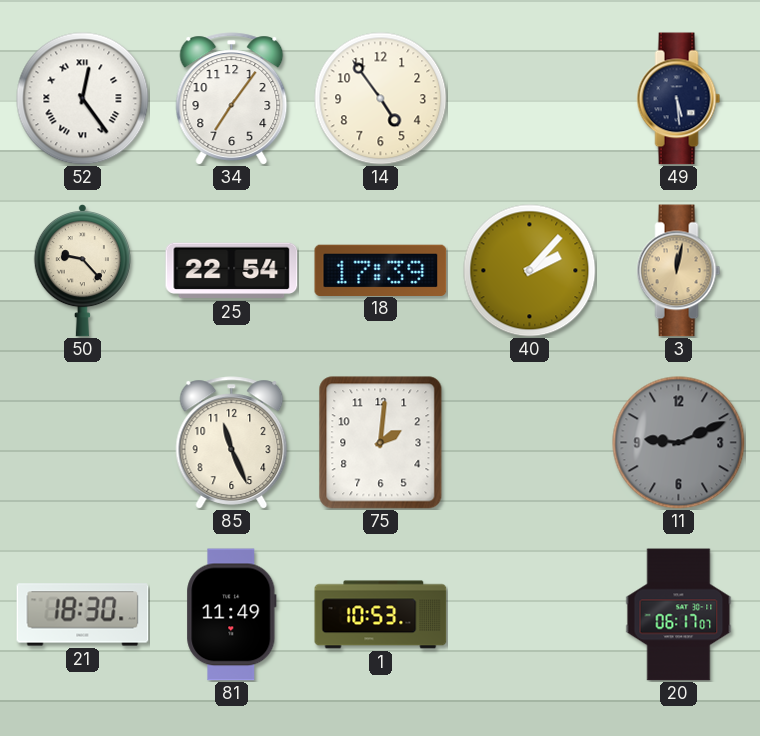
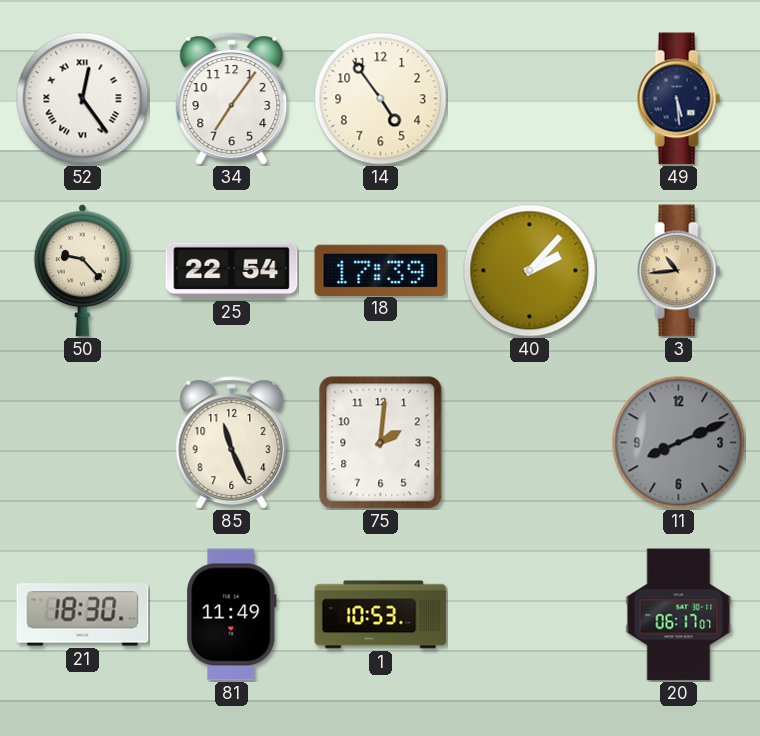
3: 12:02 -> 10:44
11: 9:11 -> 8:11
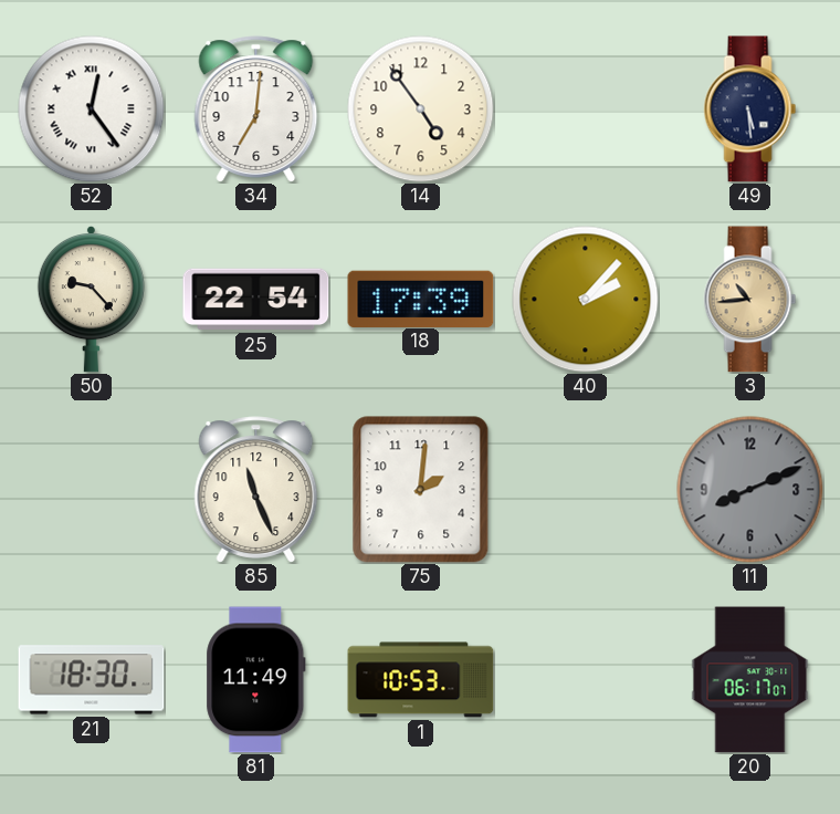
34: 7:06 -> 7:01
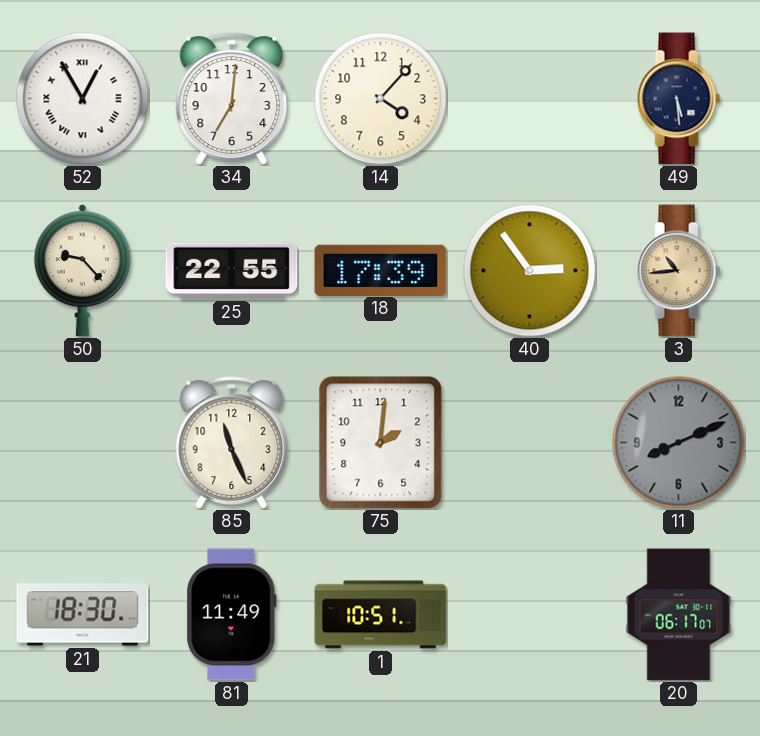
52: 12:24 -> 12:55
14: 4:54 -> 4:07
25: 22:54 -> 22:55
40: 2:07 -> 2:54
1: 10:53 -> 10:51
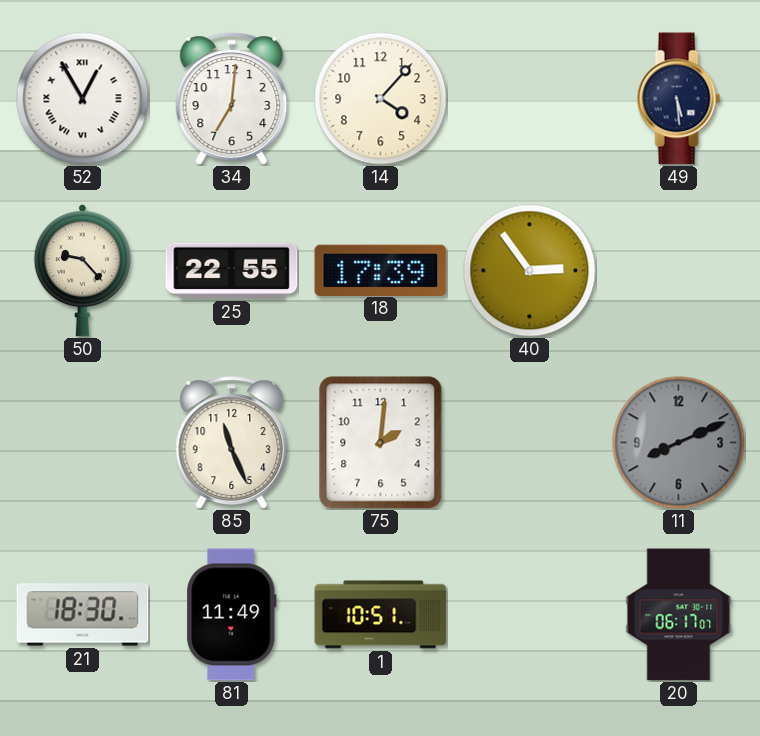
3: 10:44 -> none
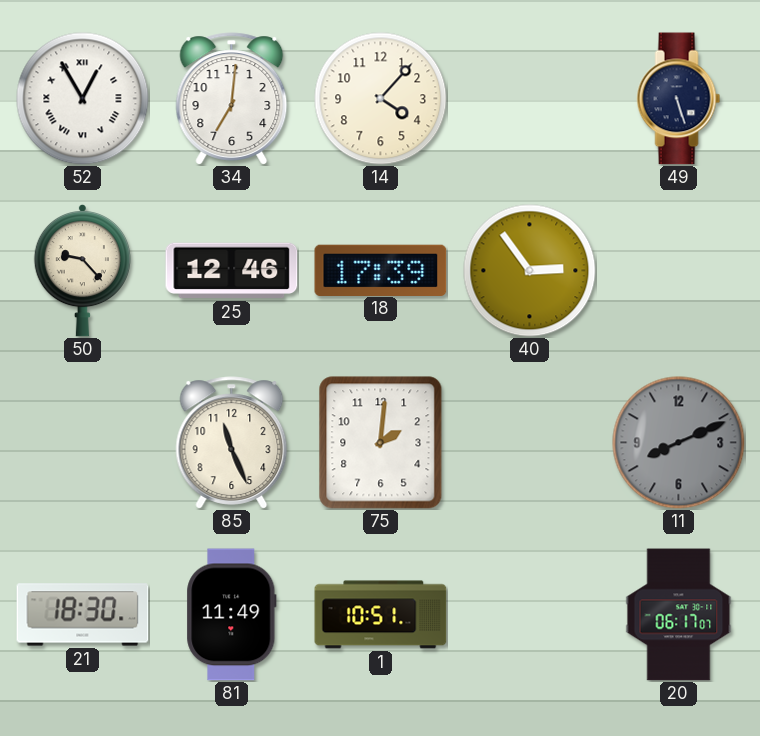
49: 5:29 -> 5:27
25: 22:55 -> 12:46
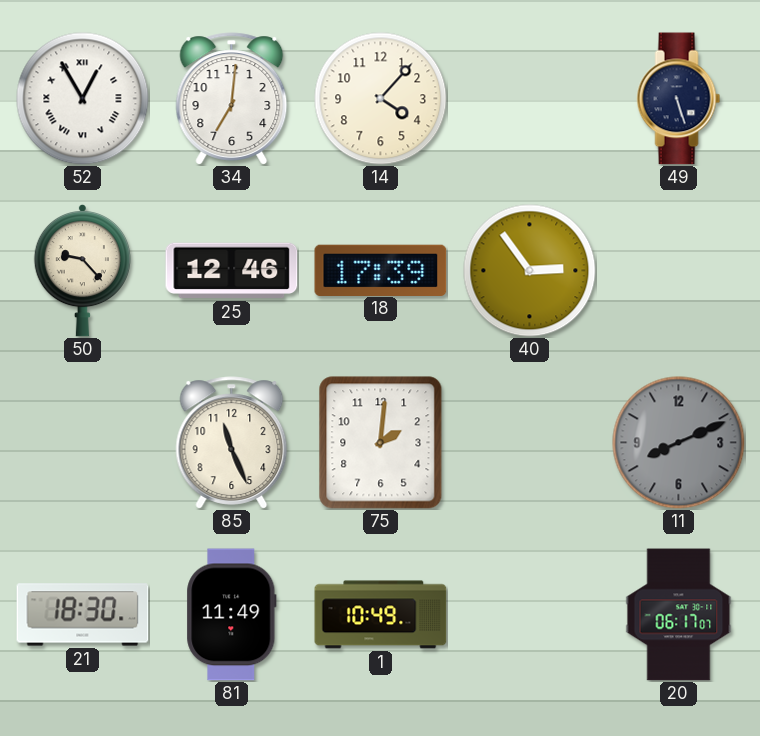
1: 10:51 -> 10:49
